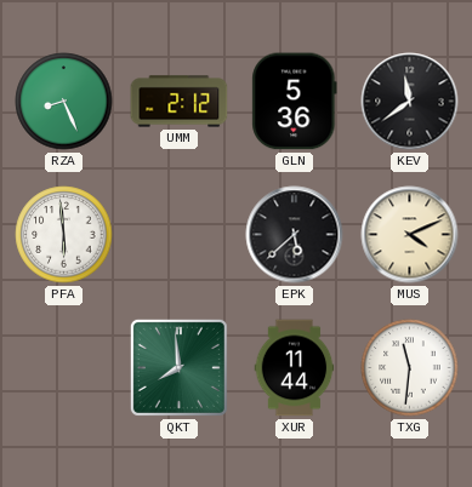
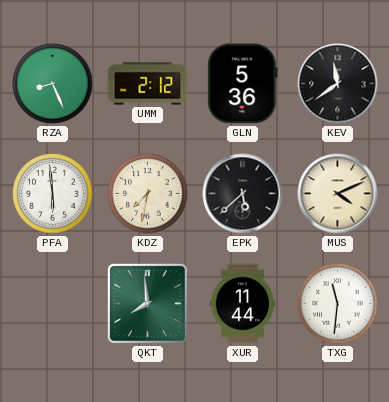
KDZ: none -> 7:32
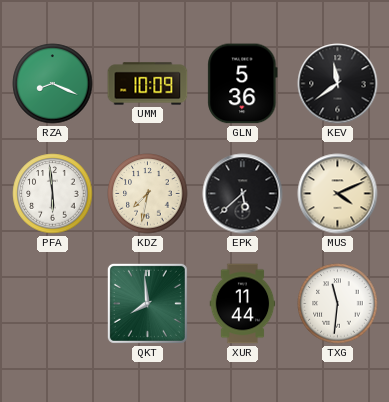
RZA: 8:26 -> 8:19
UMM: 2:12 -> 10:09
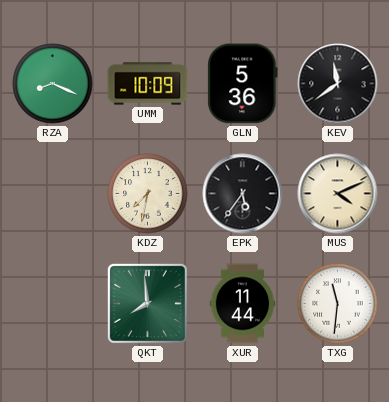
PFA: 5:59 -> none
EPK: 5:38 -> 5:36
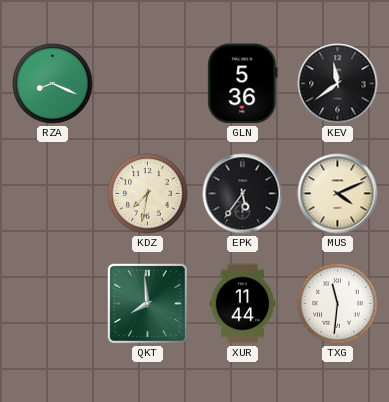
UMM: 10:09 -> none
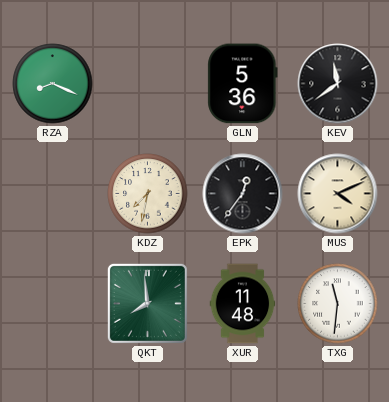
EPK: 5:36 -> 12:36
XUR: 11:44 -> 11:48
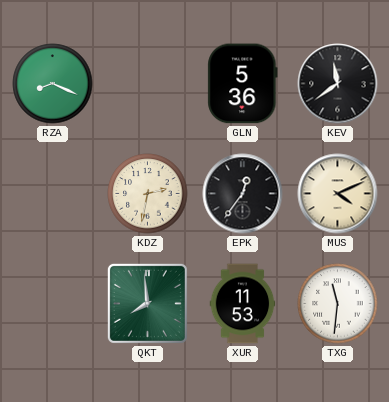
KDZ: 7:32 -> 2:32
XUR: 11:48 -> 11:53
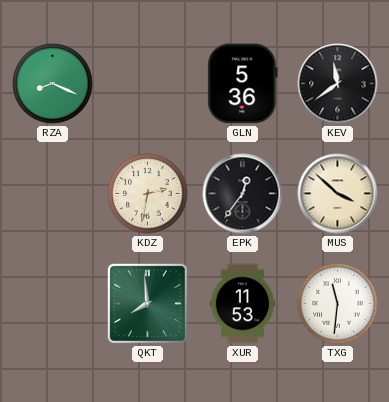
MUS: 4:11 -> 3:52
